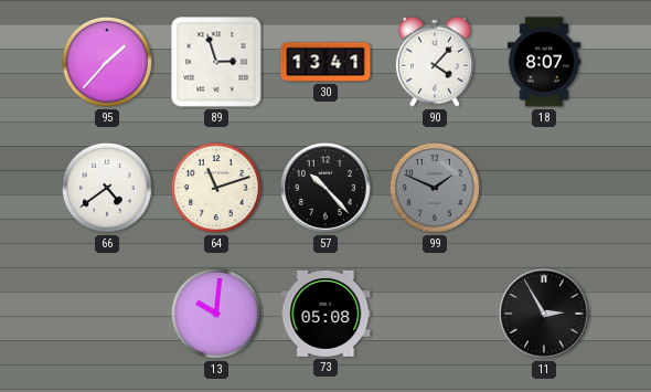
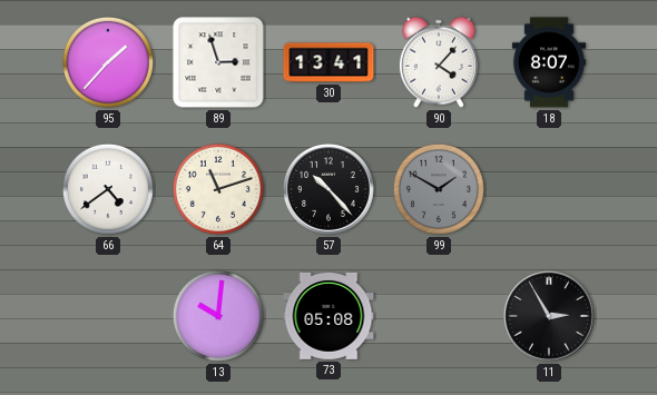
99: 1:49 -> 1:50
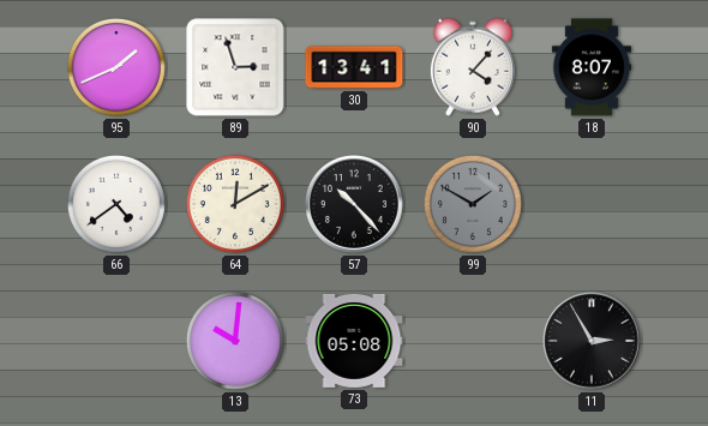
95: 1:37 -> 1:41
64: 11:12 -> 12:10
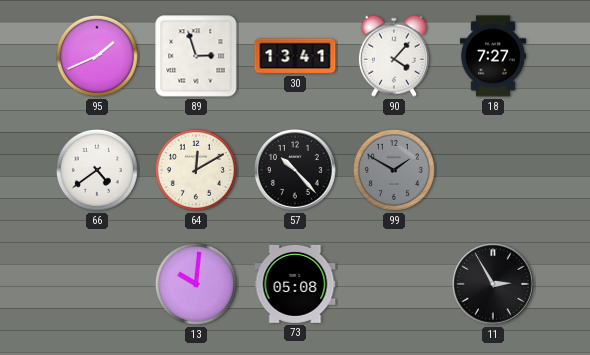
18: 8:07 -> 7:27
